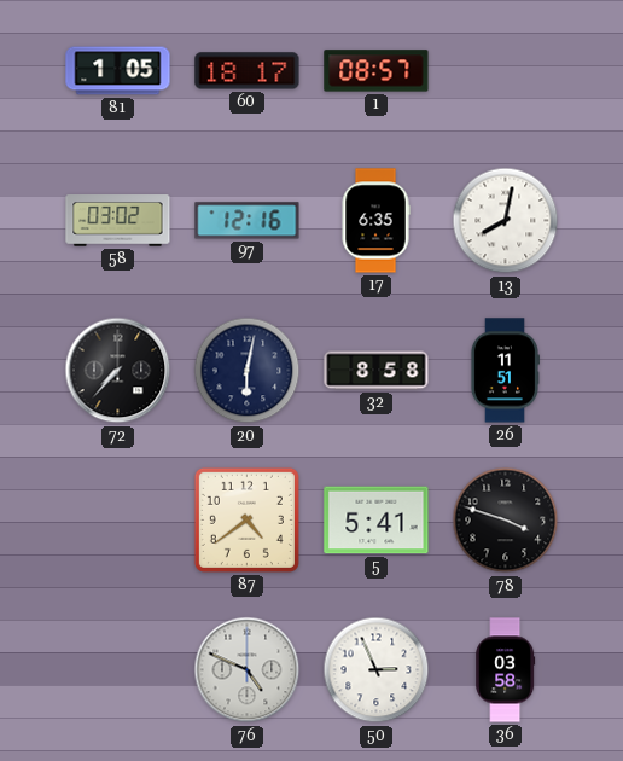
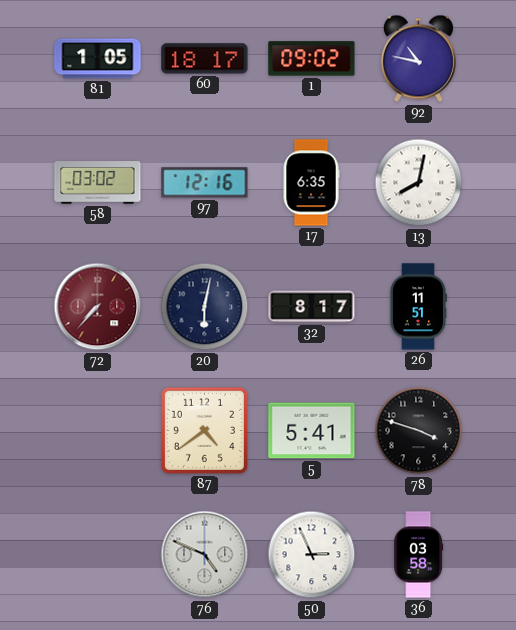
1: 08:57 -> 09:02
92: none -> 10:47
72 dial: black -> burgundy
32: 8:58 -> 8:17
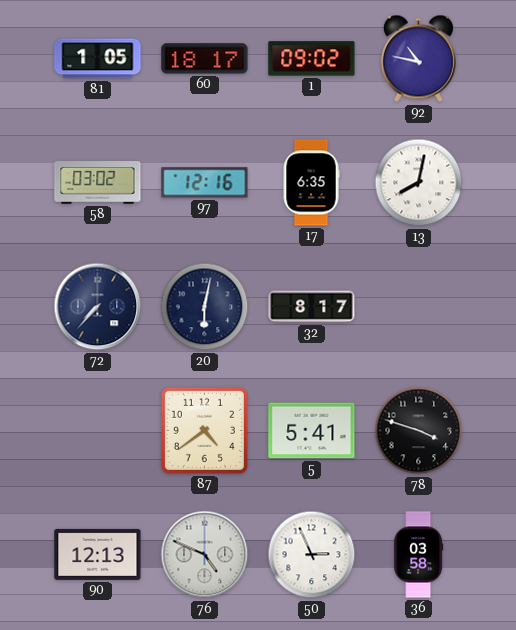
72 dial: burgundy -> navy
26: 11:51 -> none
90: none -> 12:13
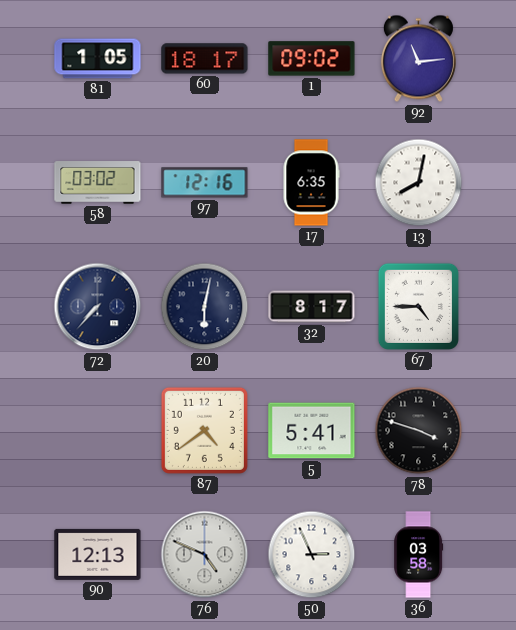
92: 10:47 -> 11:14
67: none -> 4:45
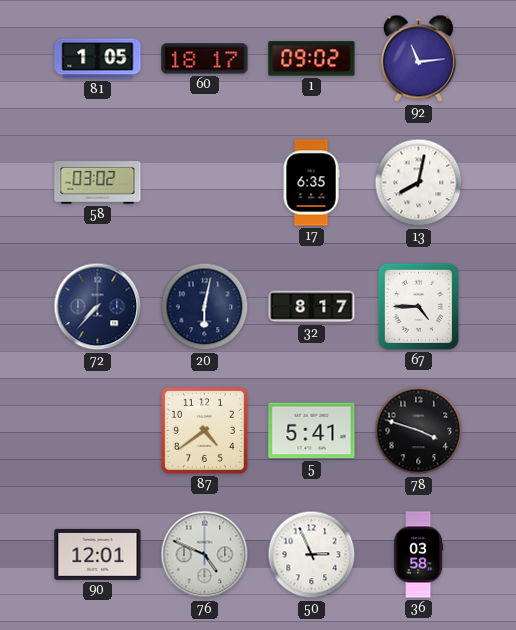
97: 12:16 -> none
90: 12:13 -> 12:01
